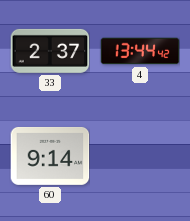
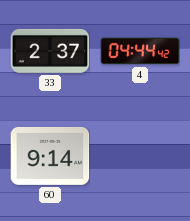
4: 13:44 -> 04:44
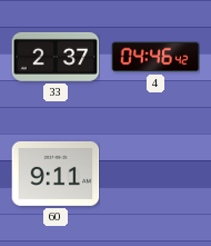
4: 04:44 -> 04:46
60: 9:14 -> 9:11
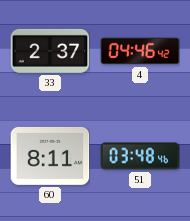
60: 9:11 -> 8:11
51: none -> 03:48
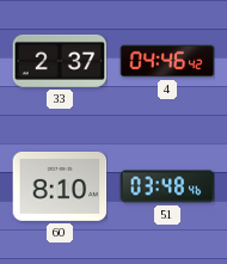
60: 8:11 -> 8:10
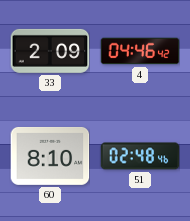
33: 2:37 -> 2:09
51: 03:48 -> 02:48
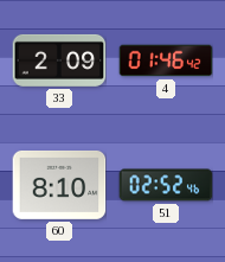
4: 04:46 -> 01:46
51: 02:48 -> 02:52
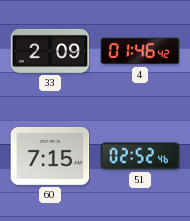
60: 8:10 -> 7:15
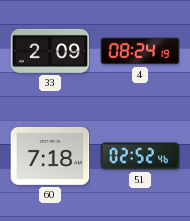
4: 01:46 -> 08:24
60: 7:15 -> 7:18
